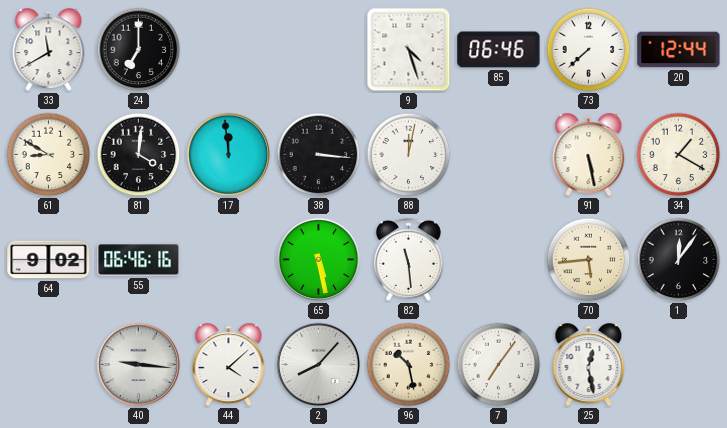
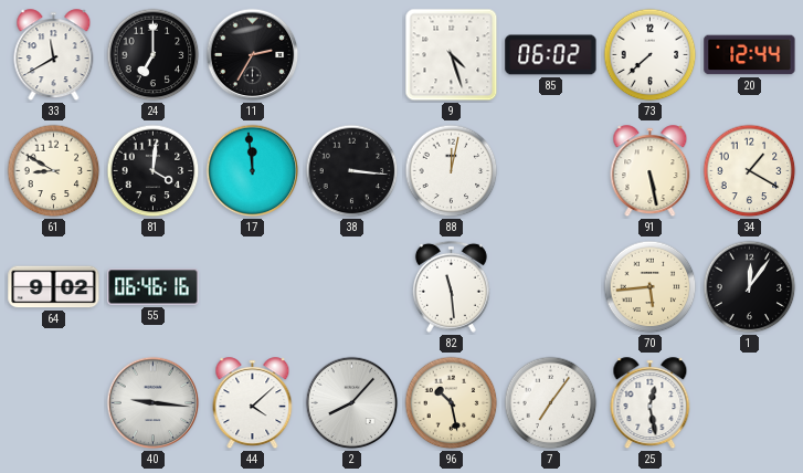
11: none -> 2:35
85: 06:46 -> 06:02
65: 5:28 -> none
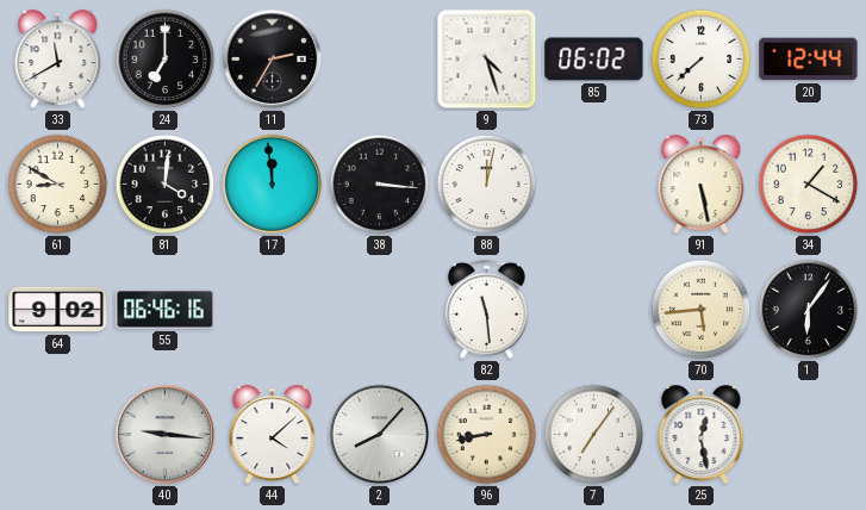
1: 12:06 -> 6:06
96: 10:28 -> 8:43
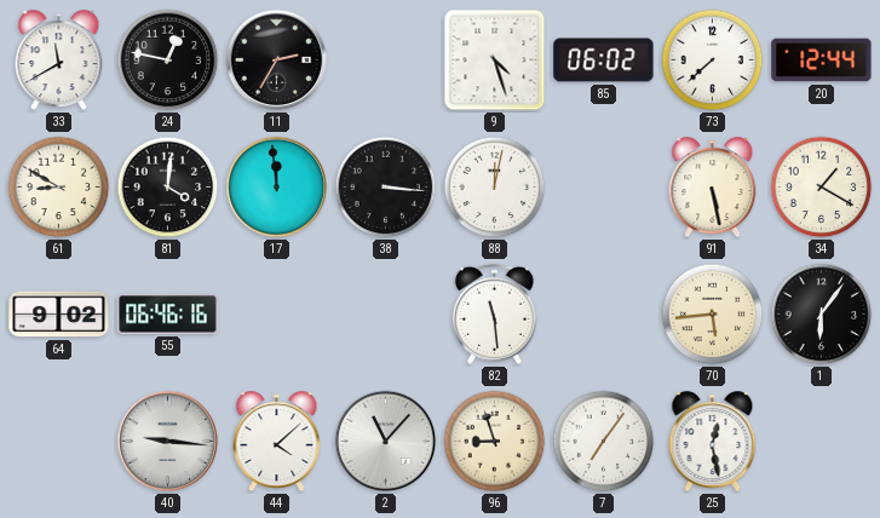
24: 7:00 -> 12:47
2: 8:07 -> 11:07
96: 8:43 -> 8:57
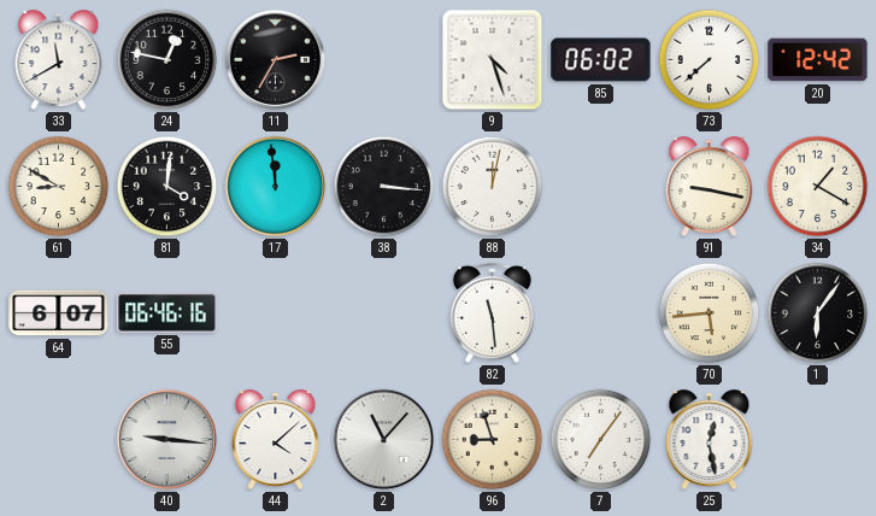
20: 12:44 -> 12:42
91: 5:28 -> 9:17
64: 9:02 -> 6:07
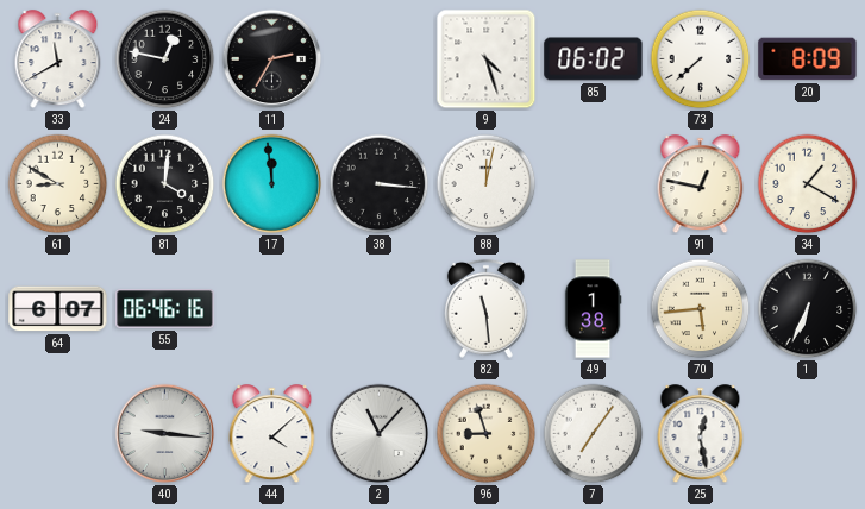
20: 12:42 -> 8:09
91: 9:17 -> 12:47
49: none -> 1:38
1: 6:06 -> 6:34
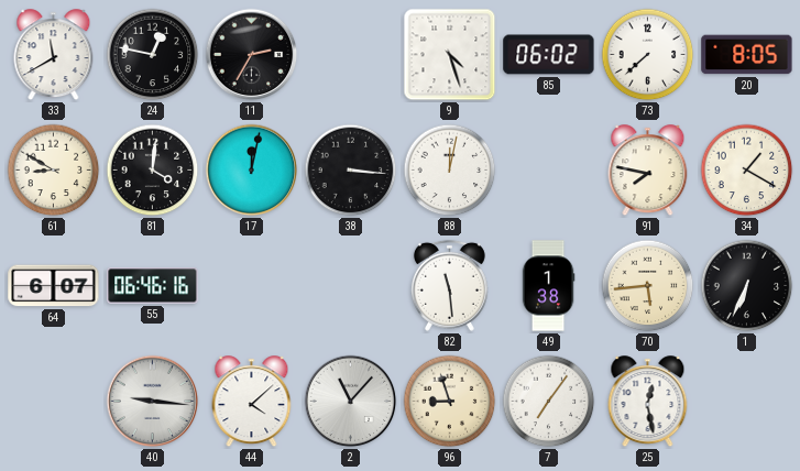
20: 8:09 -> 8:05
17: 11:59 -> 12:02
91: 12:47 -> 7:47
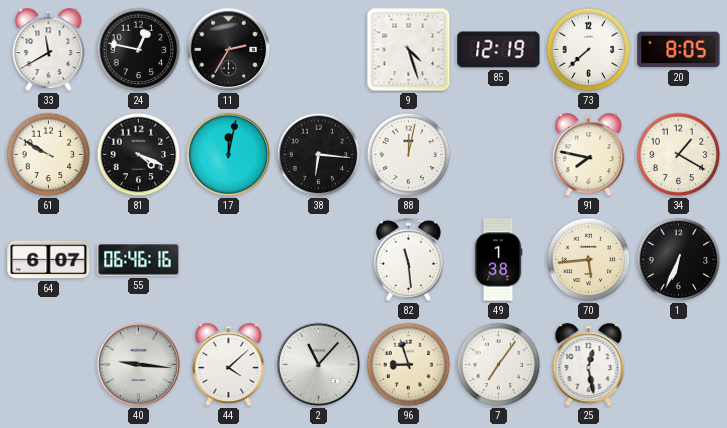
85: 06:02 -> 12:19
61: 8:50 -> 9:50
81: 4:01 -> 4:19
38: 3:16 -> 6:16
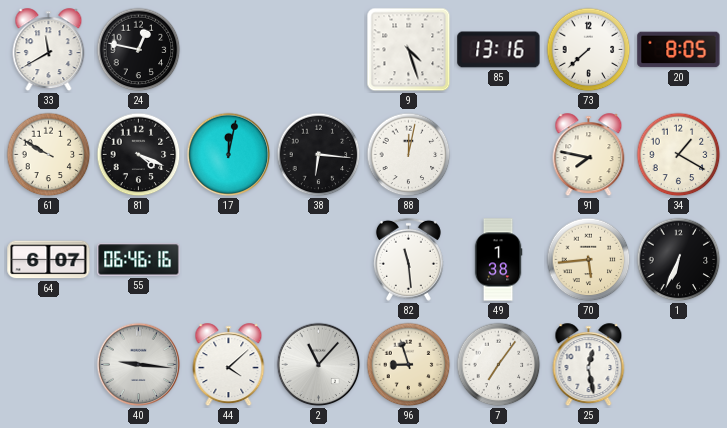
11: 2:35 -> none
85: 12:19 -> 13:16
